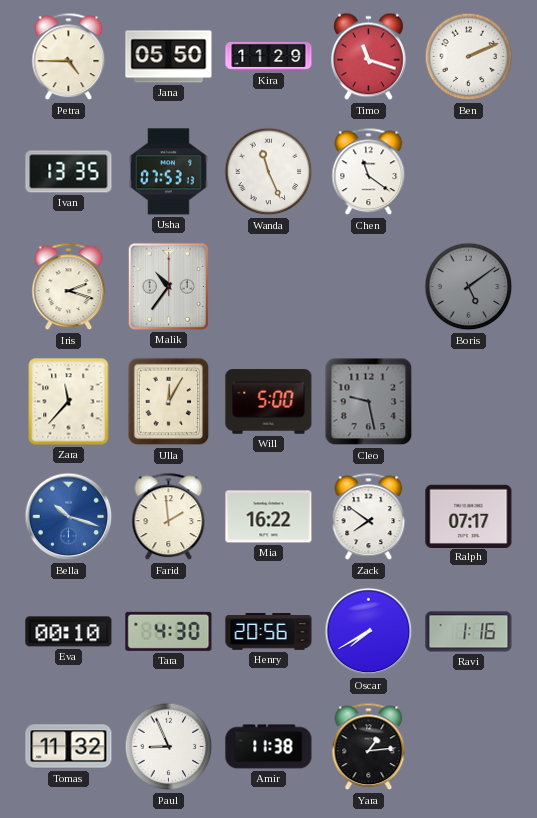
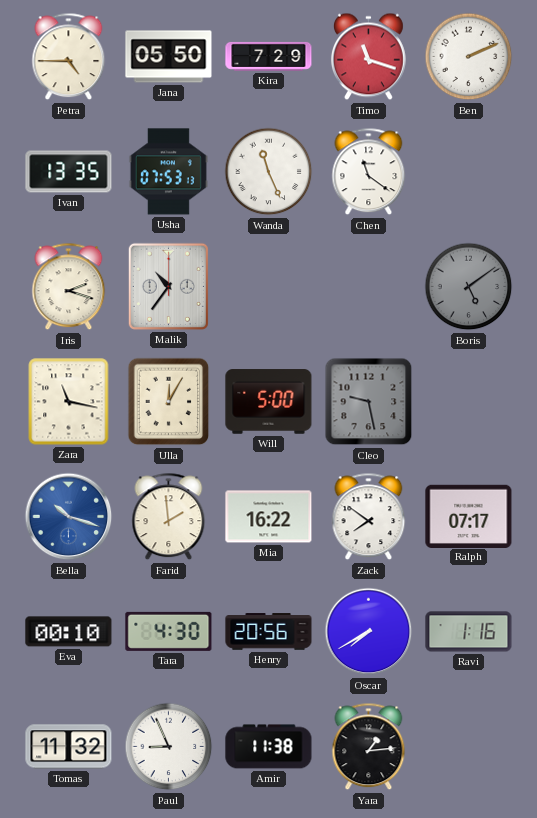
Kira: 11:29 -> 7:29
Zara: 11:37 -> 11:17
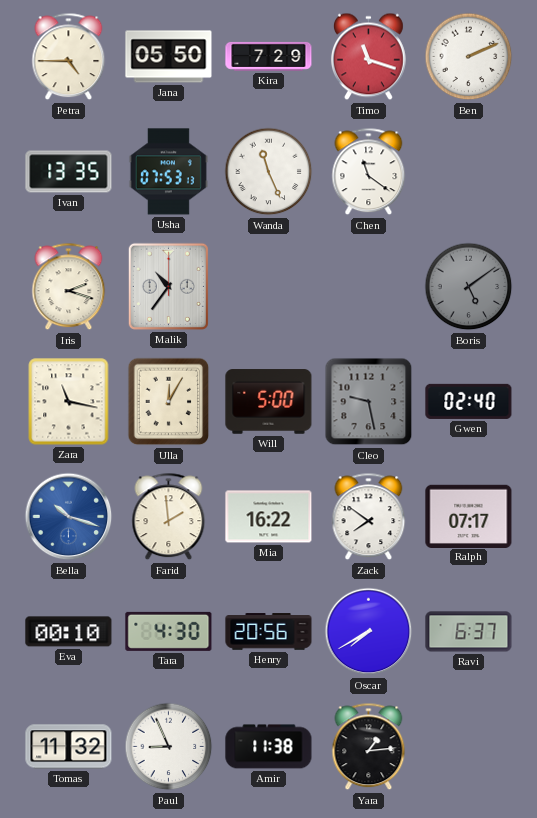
Gwen: none -> 02:40
Ravi: 1:16 -> 6:37
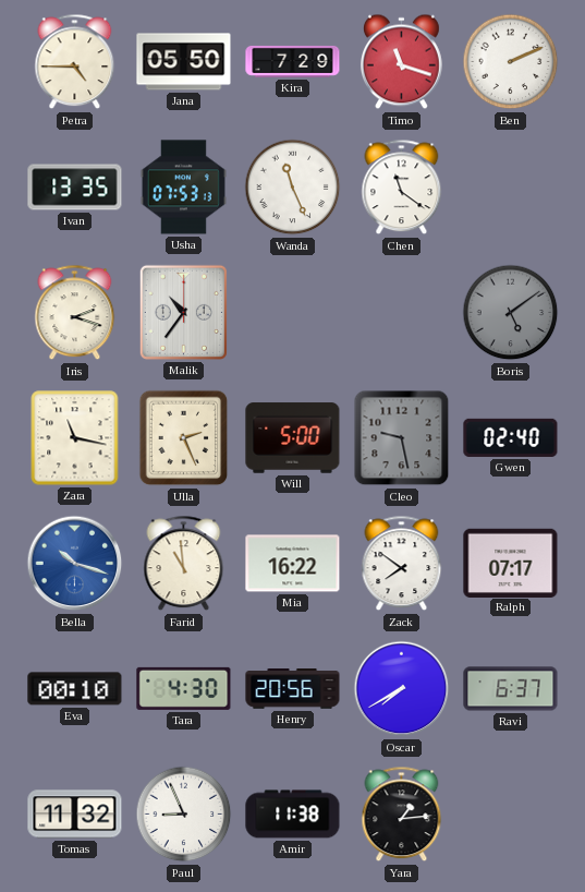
Ulla: 12:05 -> 2:26
Farid: 1:59 -> 10:59
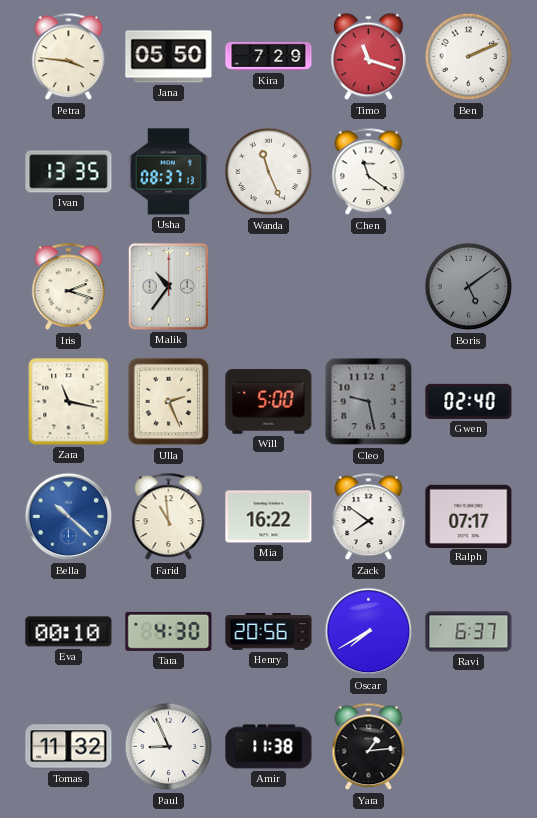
Petra: 4:45 -> 3:46
Usha: 07:53 -> 08:37
Bella: 10:18 -> 10:22
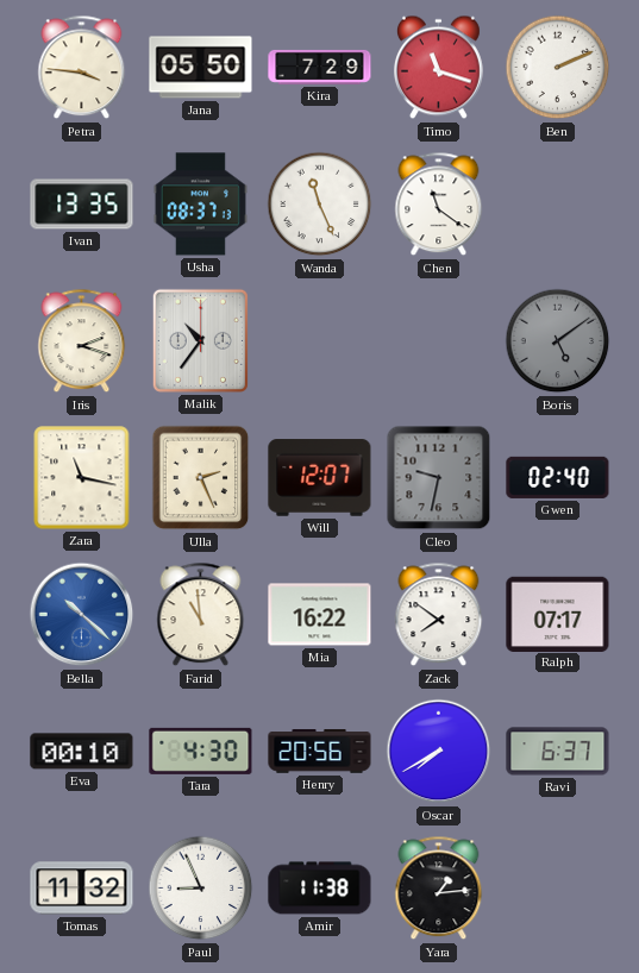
Will: 5:00 -> 12:07
Cleo: 9:28 -> 9:32
